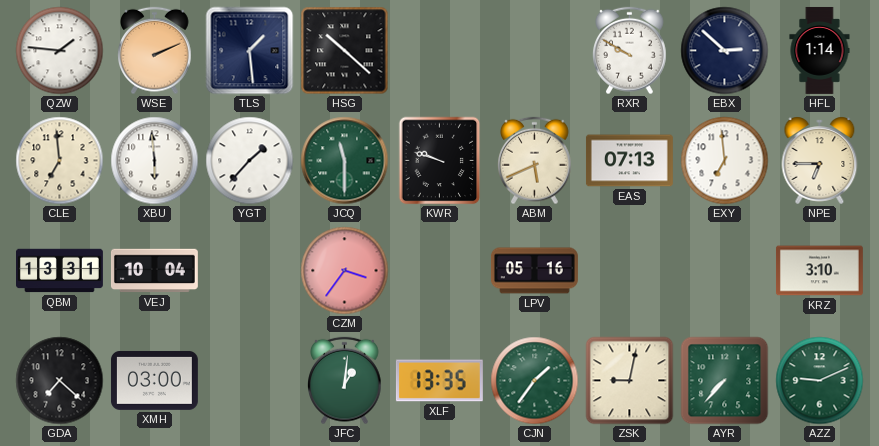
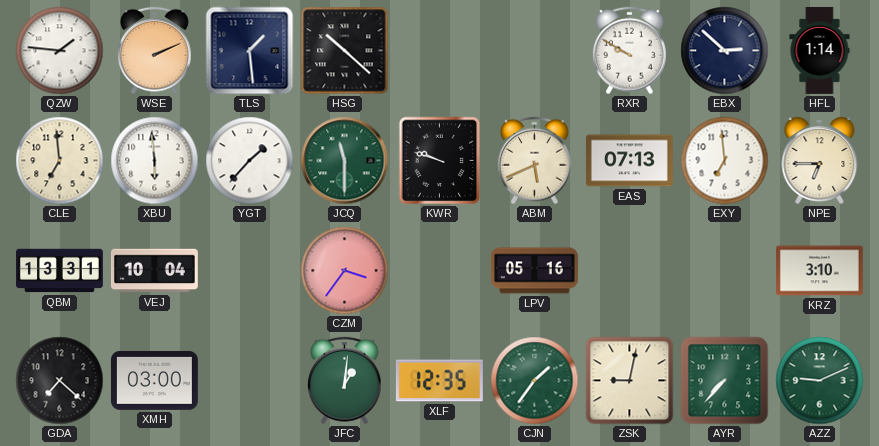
XLF: 13:35 -> 12:35
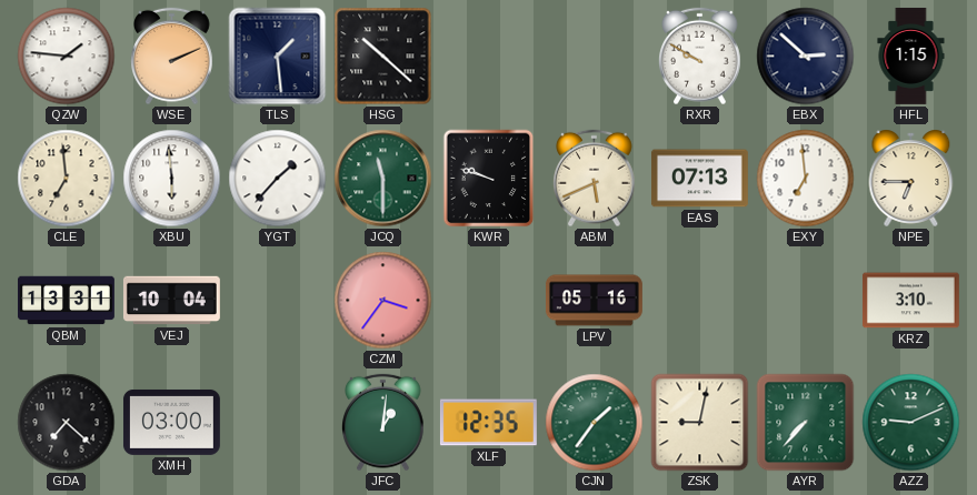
HFL: 1:14 -> 1:15
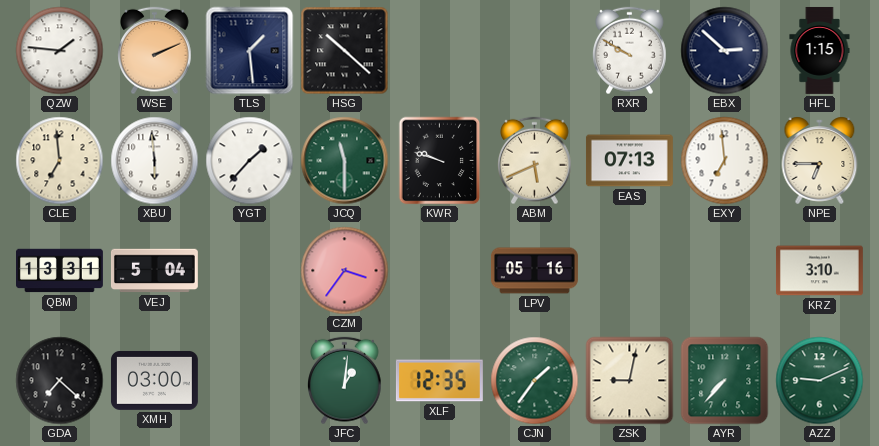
VEJ: 10:04 -> 5:04
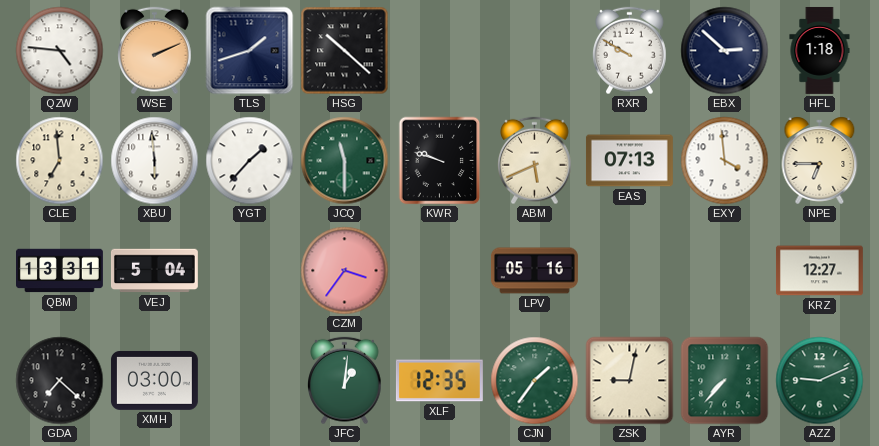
QZW: 1:46 -> 4:46
TLS: 1:29 -> 1:42
HFL: 1:15 -> 1:18
EXY: 6:59 -> 3:59
KRZ: 3:10 -> 12:27
